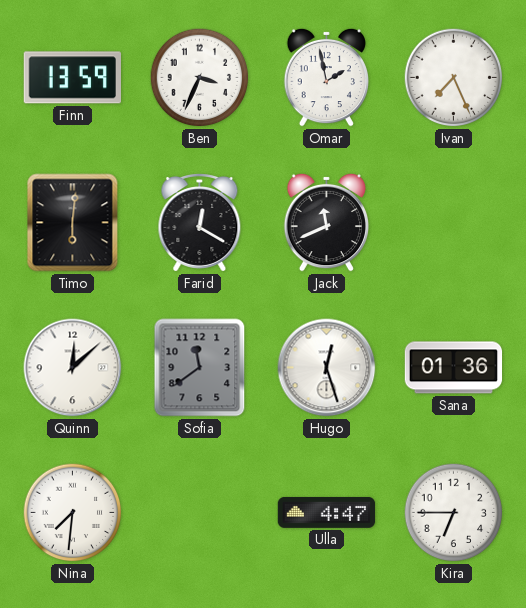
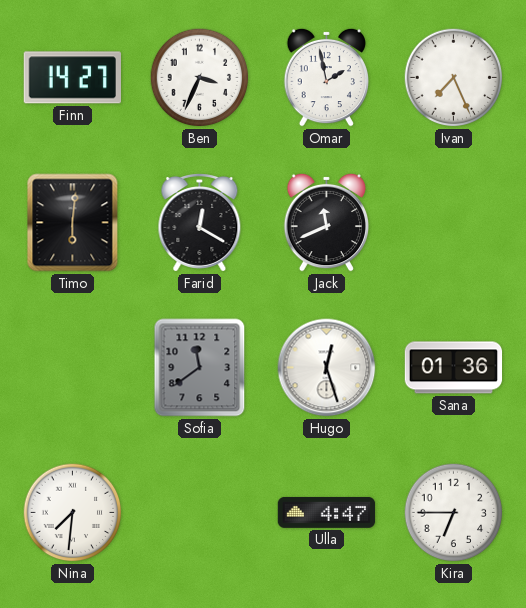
Finn: 13:59 -> 14:27
Quinn: 12:08 -> none
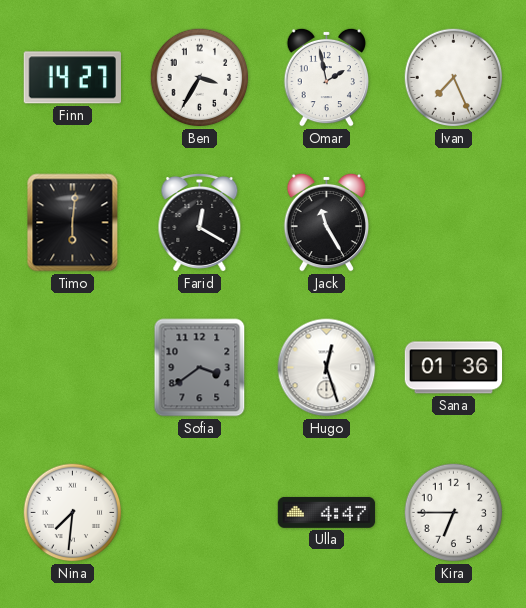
Ben: 3:34 -> 3:35
Jack: 11:41 -> 11:25
Sofia: 11:39 -> 3:39
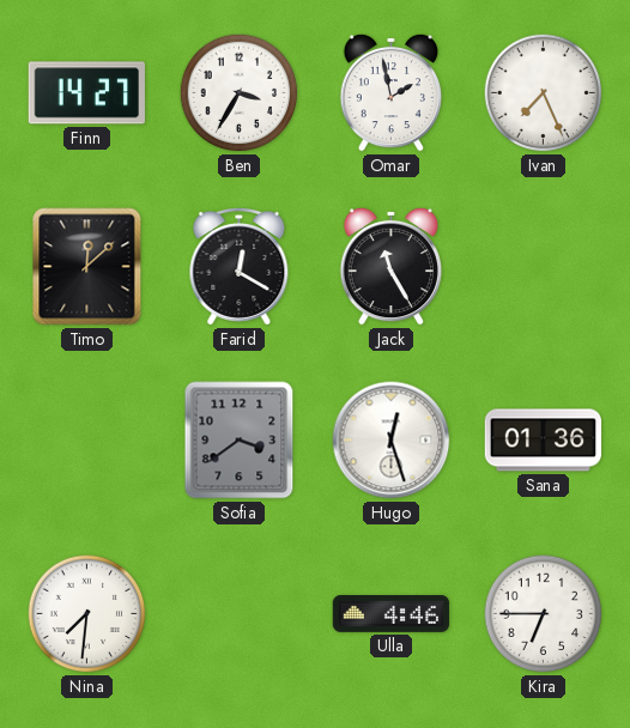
Timo: 6:01 -> 12:08
Ulla: 4:47 -> 4:46
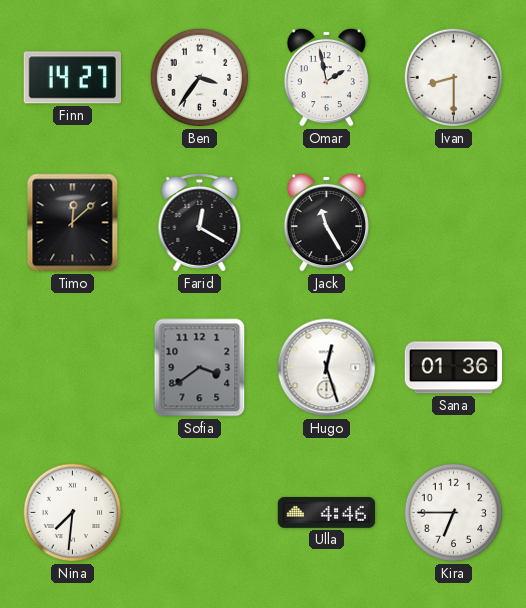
Ben: 3:35 -> 3:36
Ivan: 7:26 -> 8:30
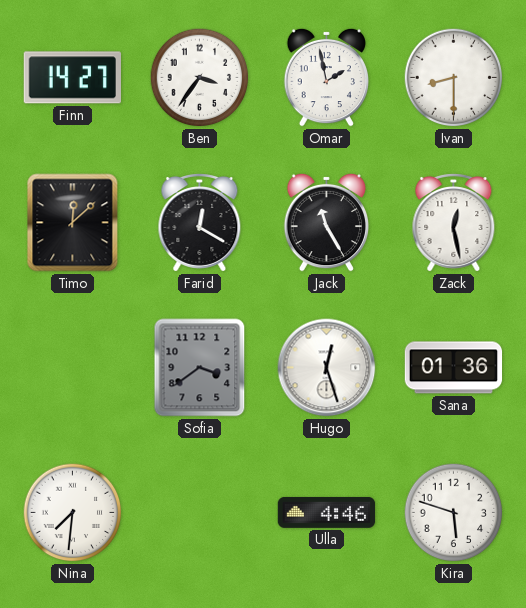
Zack: none -> 12:28
Kira: 6:45 -> 5:48
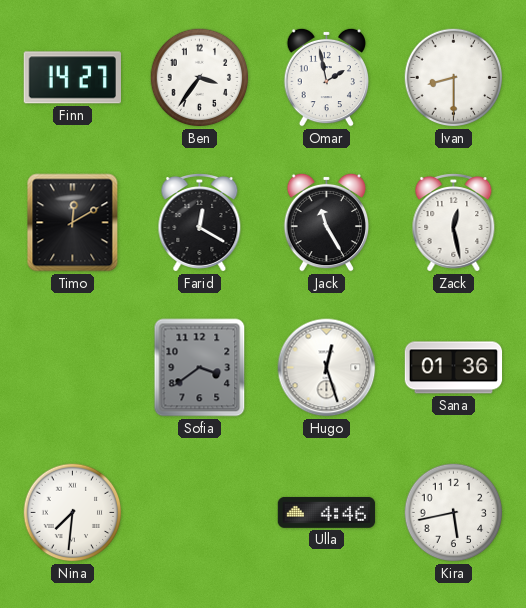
Timo: 12:08 -> 12:10
Kira: 5:48 -> 5:43
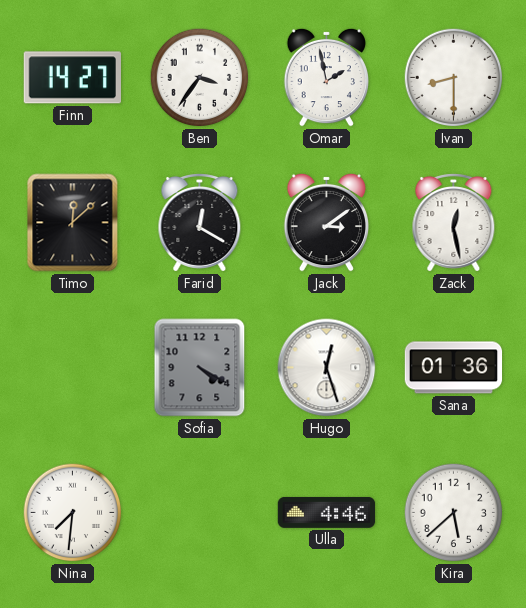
Timo: 12:10 -> 12:08
Jack: 11:25 -> 3:09
Sofia: 3:39 -> 4:20
Kira: 5:43 -> 5:38
